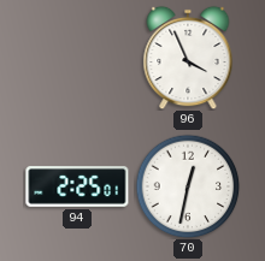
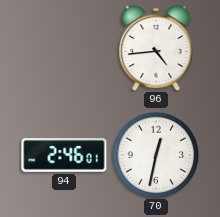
96: 3:56 -> 4:44
94: 2:25 -> 2:46
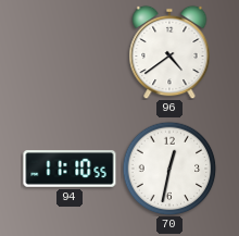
96: 4:44 -> 4:39
94: 2:46 -> 11:10
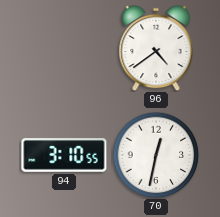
94: 11:10 -> 3:10
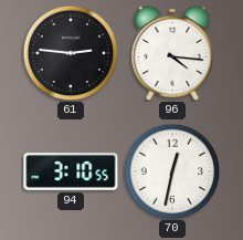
61: none -> 2:46
96: 4:39 -> 4:16
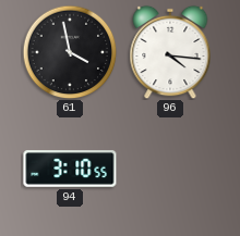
61: 2:46 -> 3:58
70: 12:32 -> none
